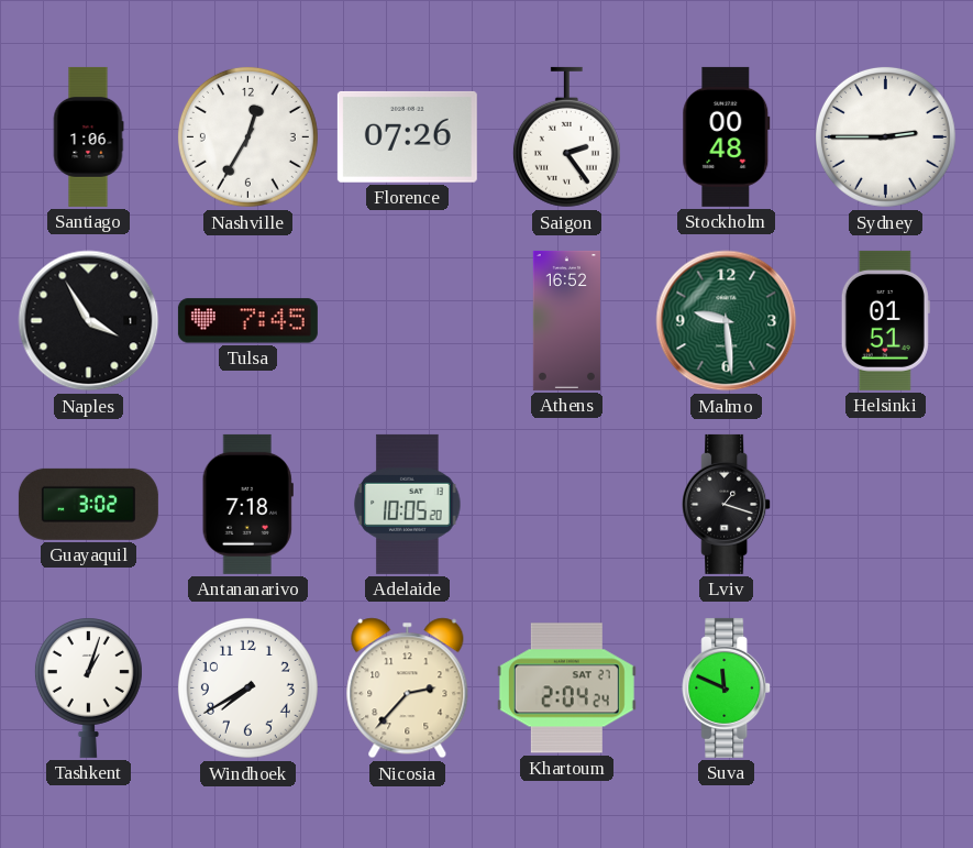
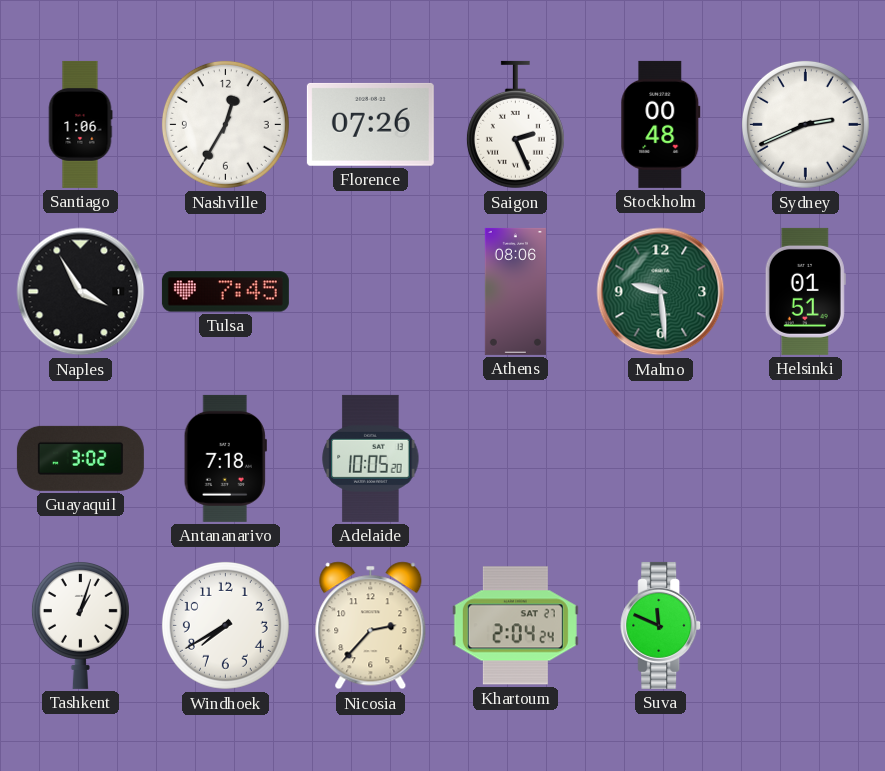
Saigon: 2:24 -> 2:26
Sydney: 2:45 -> 2:41
Athens: 16:52 -> 08:06
Lviv: 1:18 -> none
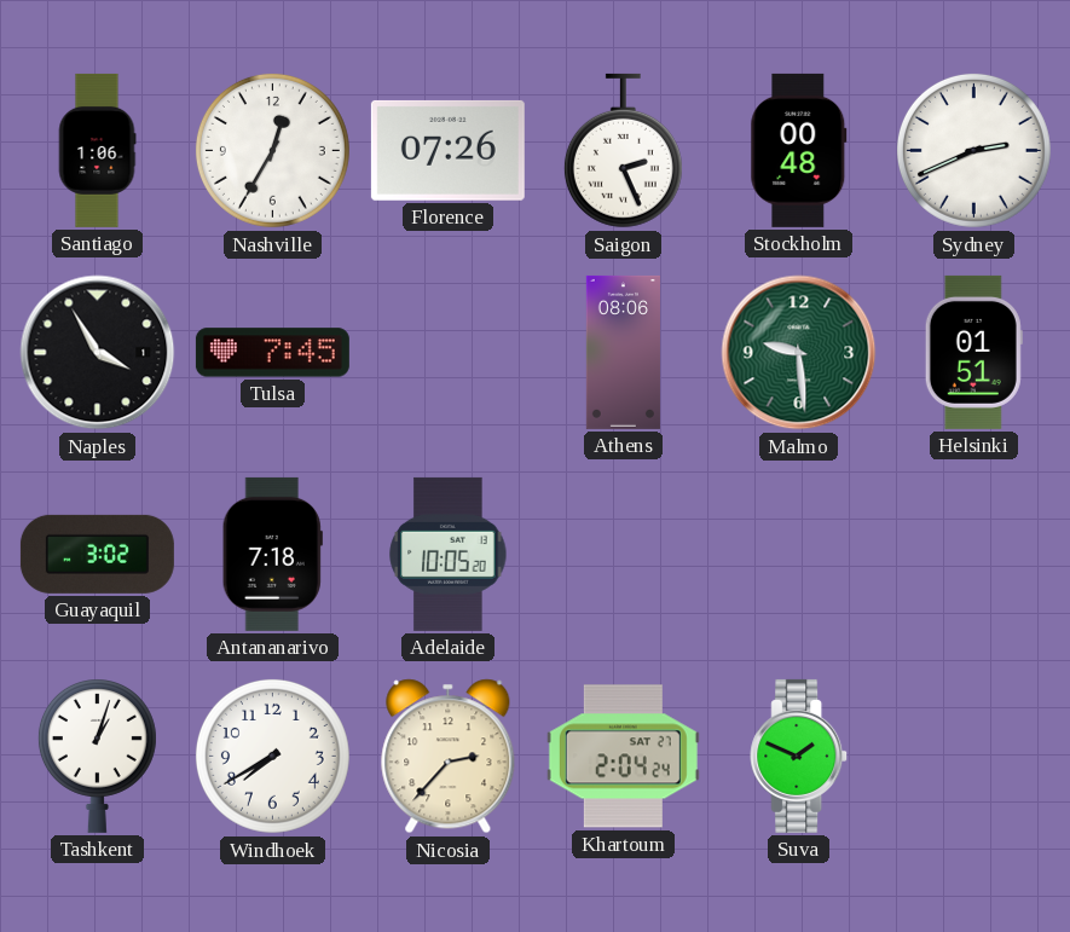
Suva: 11:49 -> 1:49
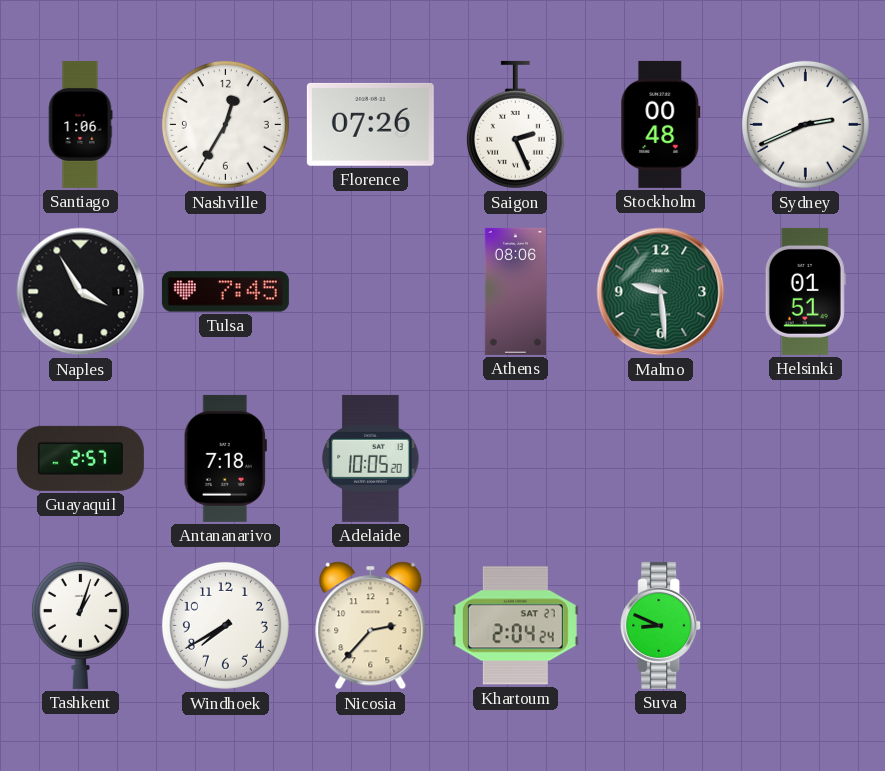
Guayaquil: 3:02 -> 2:57
Suva: 1:49 -> 8:49
